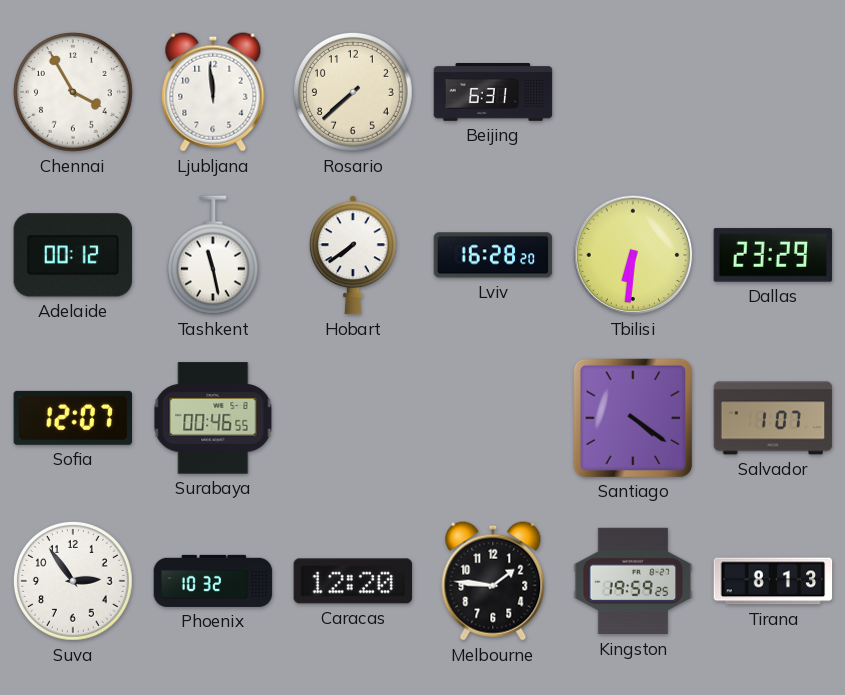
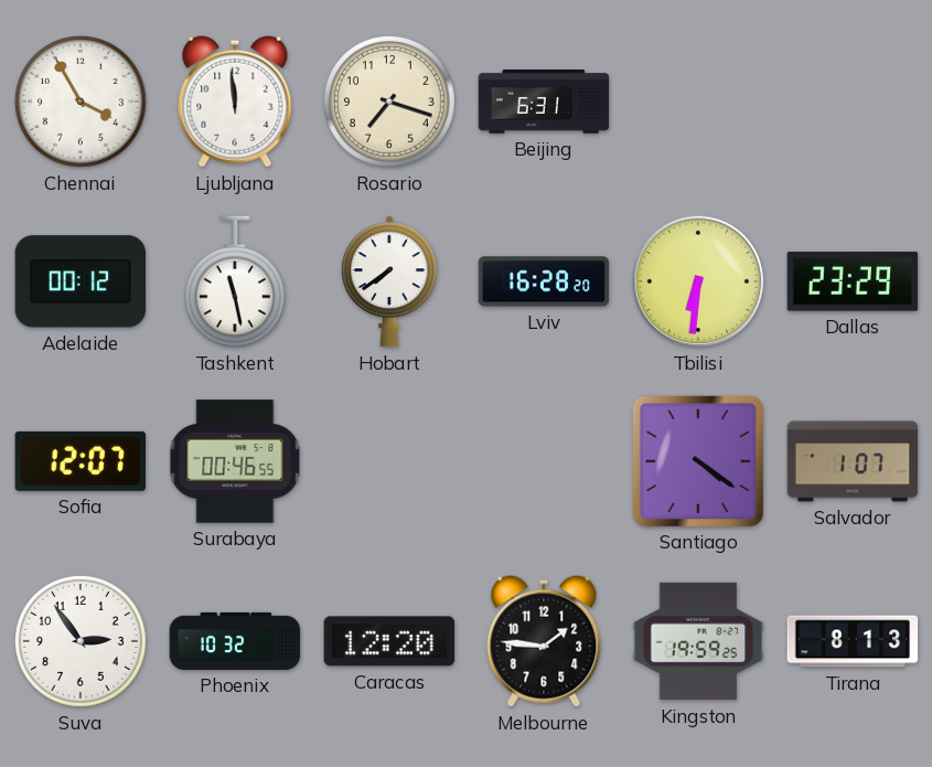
Rosario: 7:38 -> 7:18
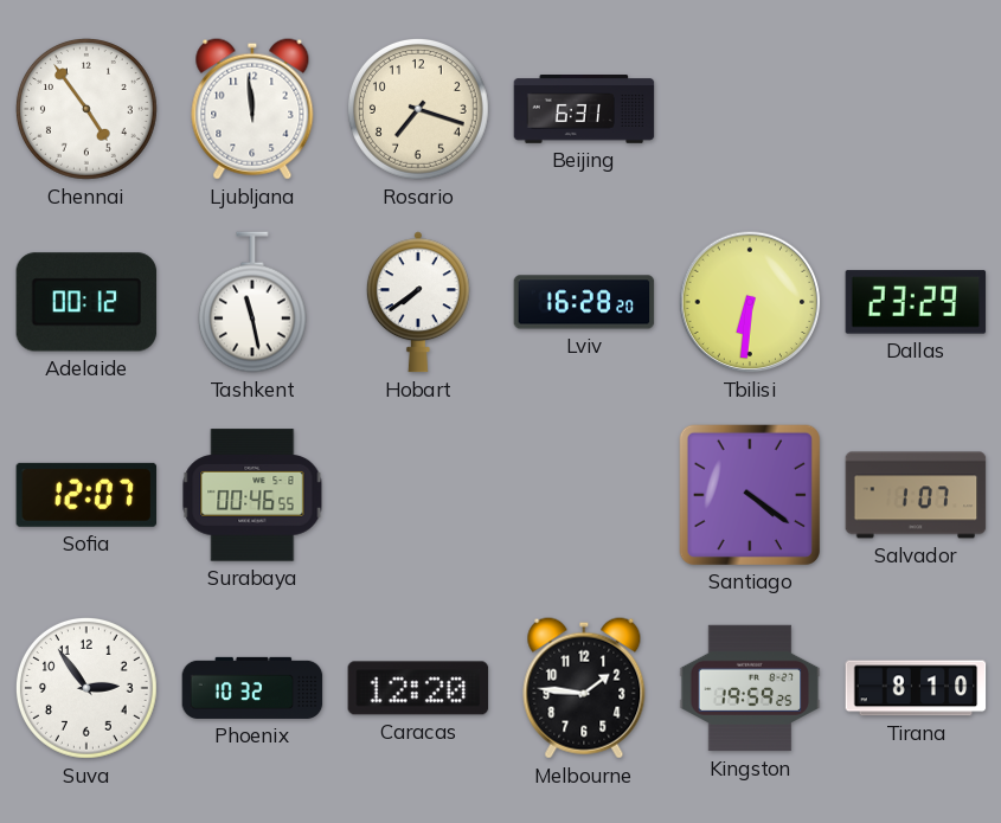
Chennai: 3:55 -> 4:54
Tirana: 8:13 -> 8:10
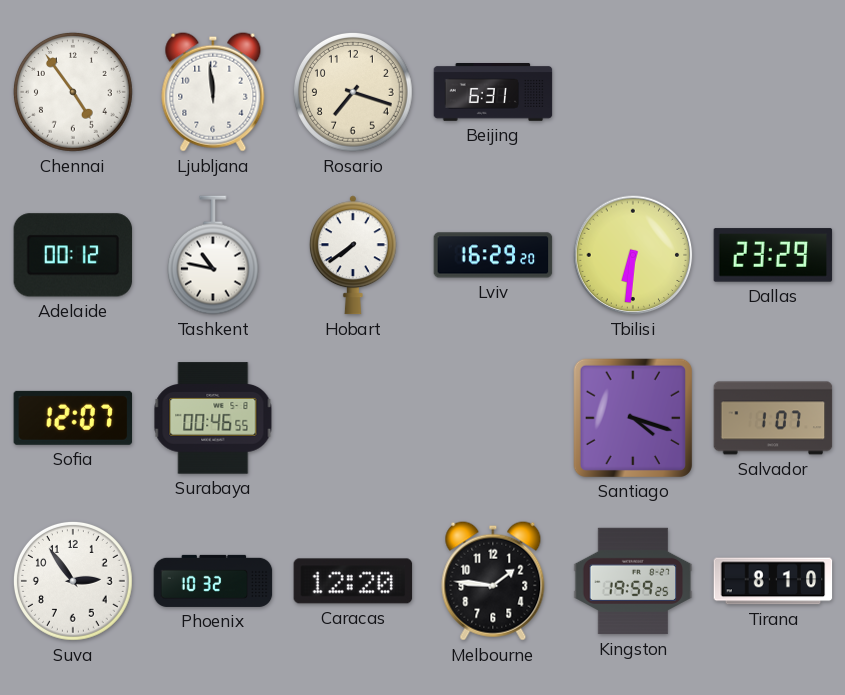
Tashkent: 11:28 -> 10:47
Lviv: 16:28 -> 16:29
Santiago: 4:21 -> 4:18
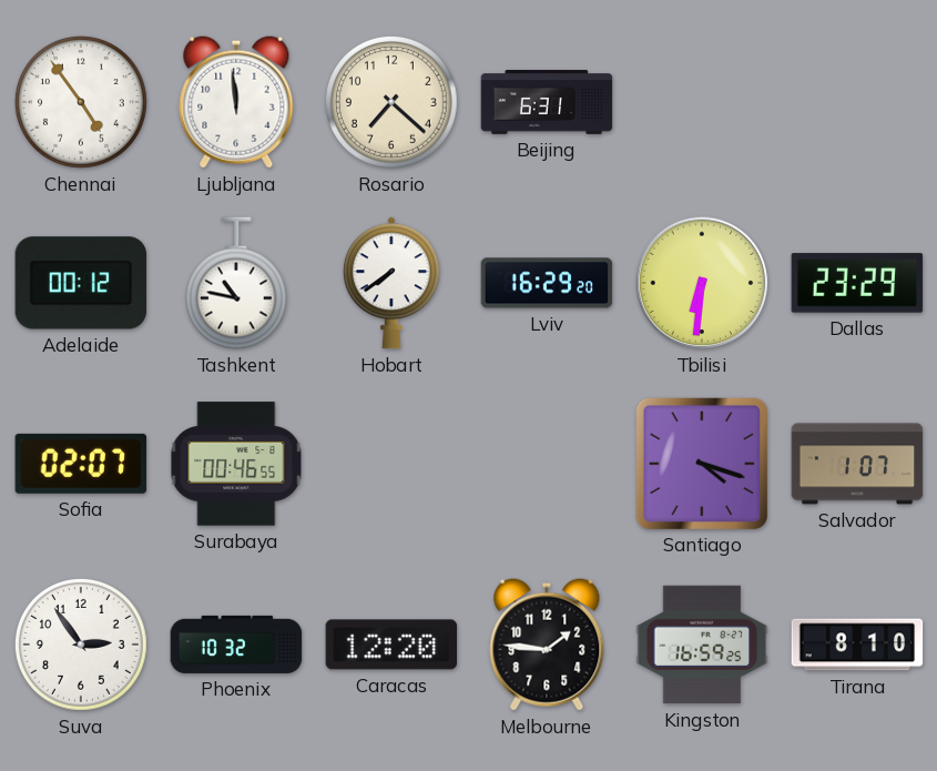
Rosario: 7:18 -> 7:22
Sofia: 12:07 -> 02:07
Kingston: 19:59 -> 16:59
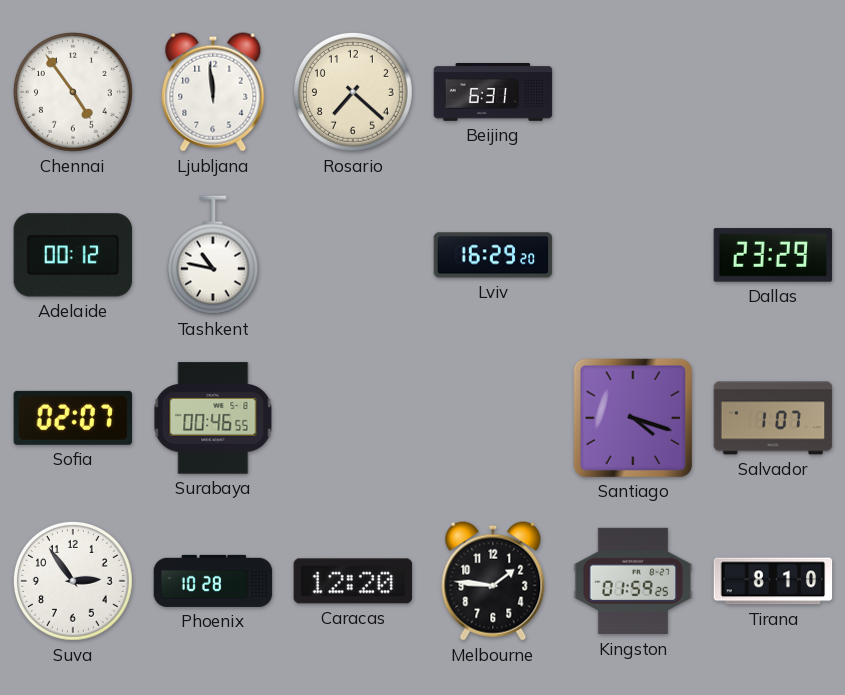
Hobart: 7:39 -> none
Tbilisi: 6:31 -> none
Phoenix: 10:32 -> 10:28
Kingston: 16:59 -> 01:59
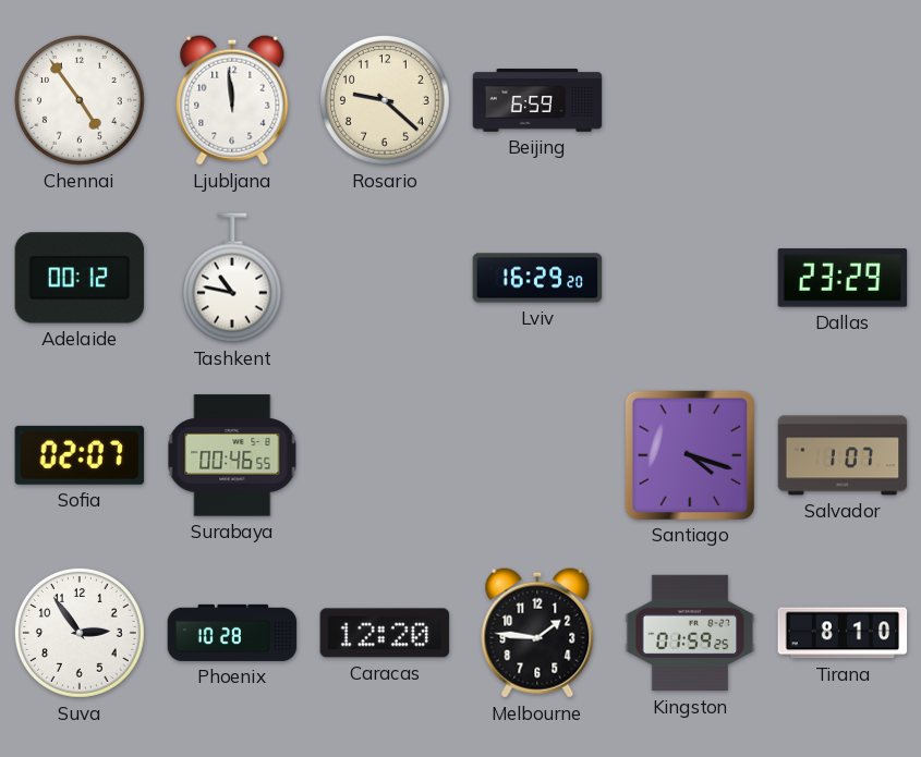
Rosario: 7:22 -> 9:22
Beijing: 6:31 -> 6:59
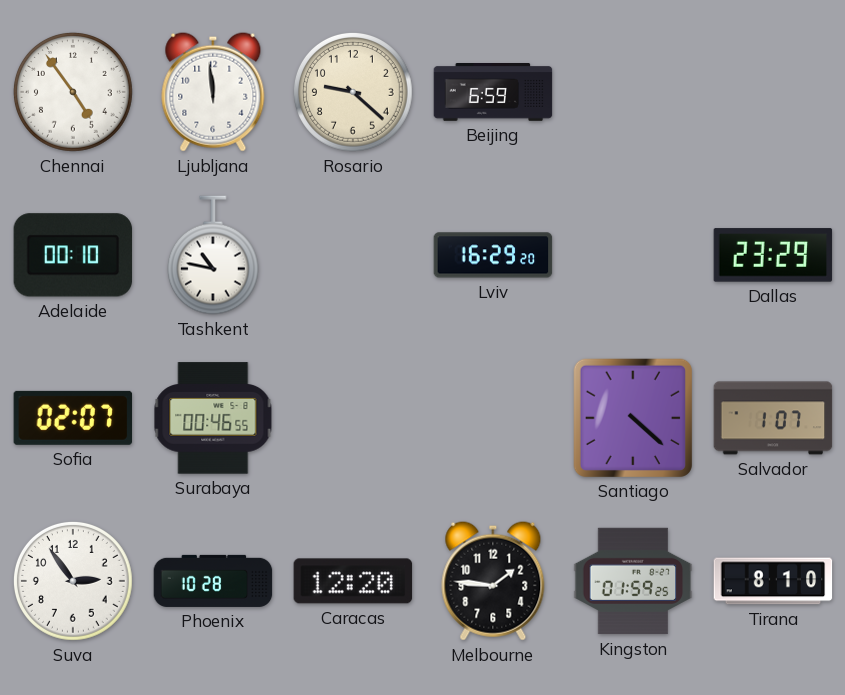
Adelaide: 00:12 -> 00:10
Santiago: 4:18 -> 4:22
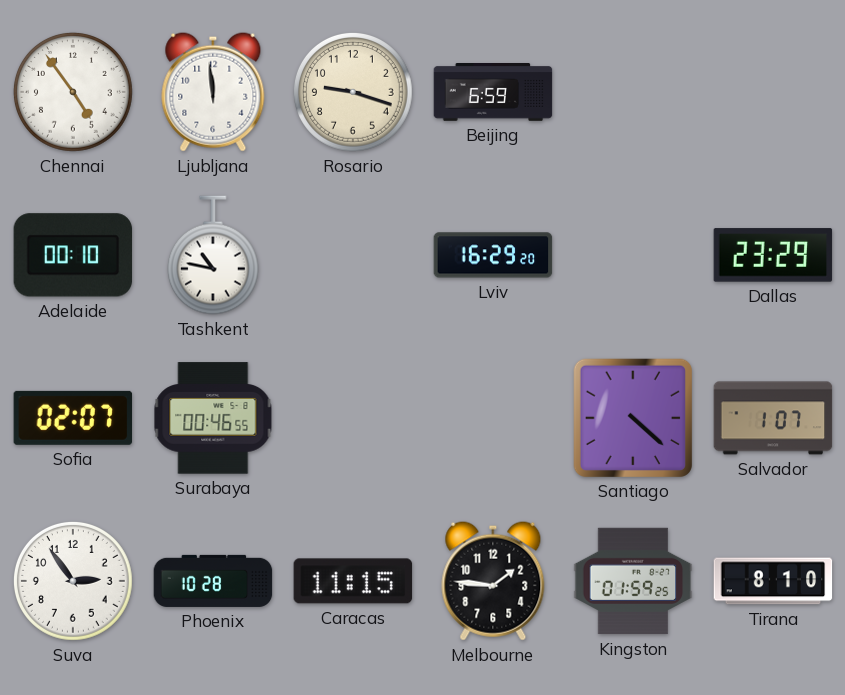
Rosario: 9:22 -> 9:18
Caracas: 12:20 -> 11:15
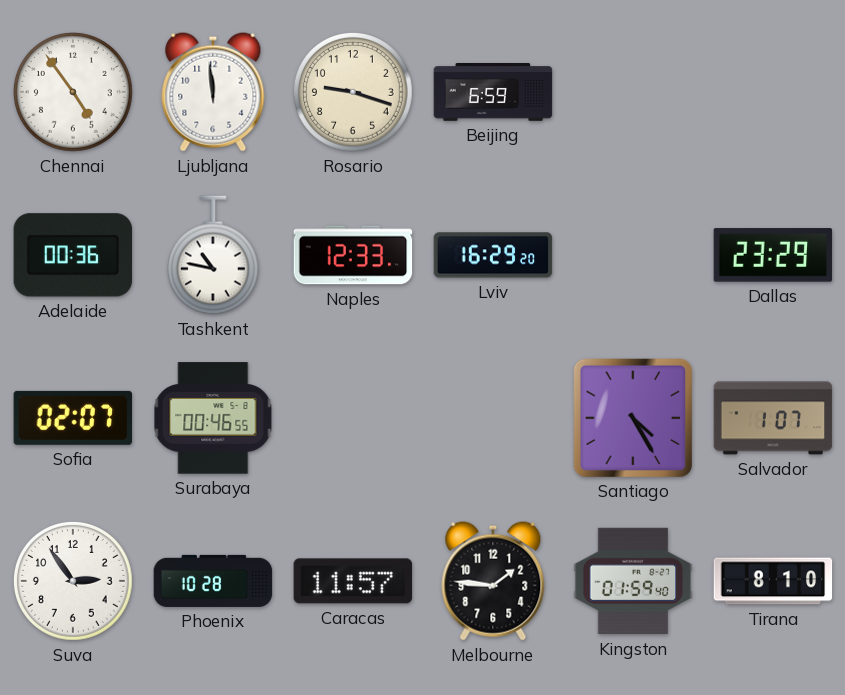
Adelaide: 00:10 -> 00:36
Naples: none -> 12:33
Santiago: 4:22 -> 4:25
Caracas: 11:15 -> 11:57
Kingston: 01:59:25 -> 01:59:40
